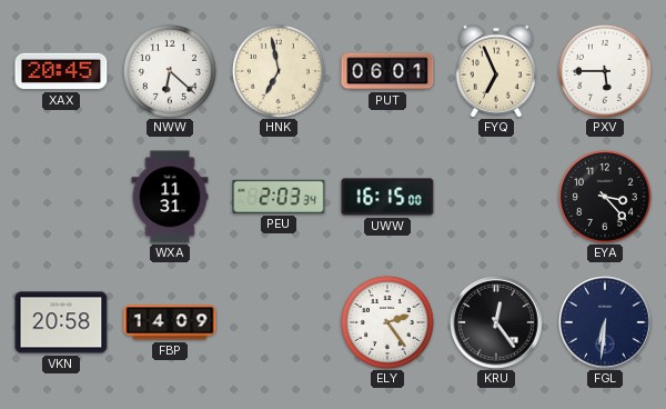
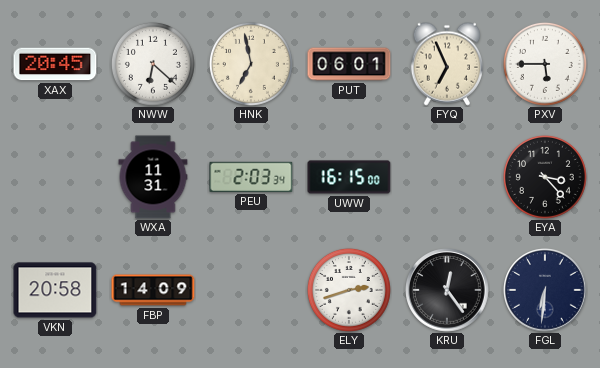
ELY: 2:24 -> 2:42
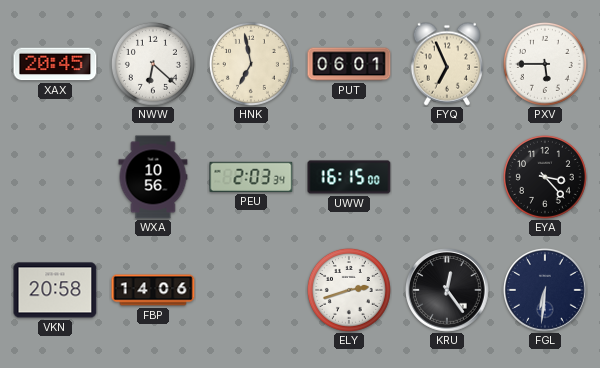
WXA: 11:31 -> 10:56
FBP: 14:09 -> 14:06
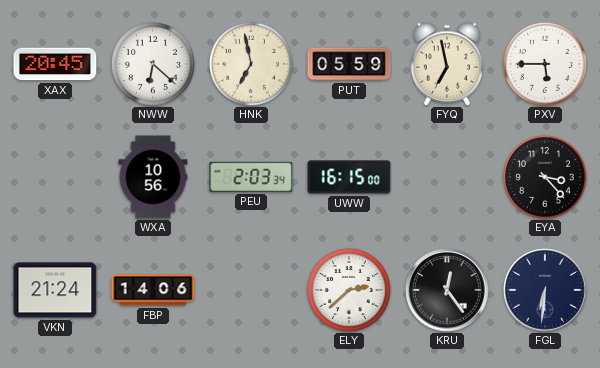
PUT: 06:01 -> 05:59
FYQ: 6:56 -> 6:58
VKN: 20:58 -> 21:24
ELY: 2:42 -> 2:38
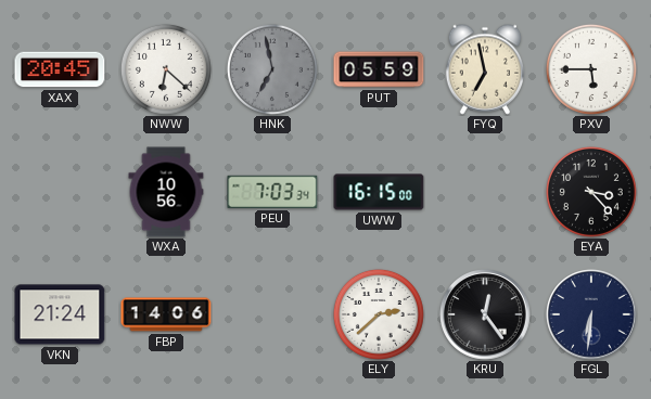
HNK dial: cream -> grey
PEU: 2:03 -> 7:03
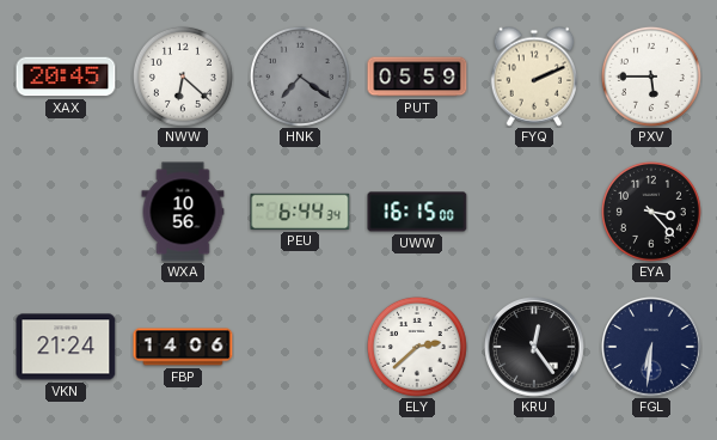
HNK: 6:58 -> 7:21
FYQ: 6:58 -> 2:11
PEU: 7:03 -> 6:44
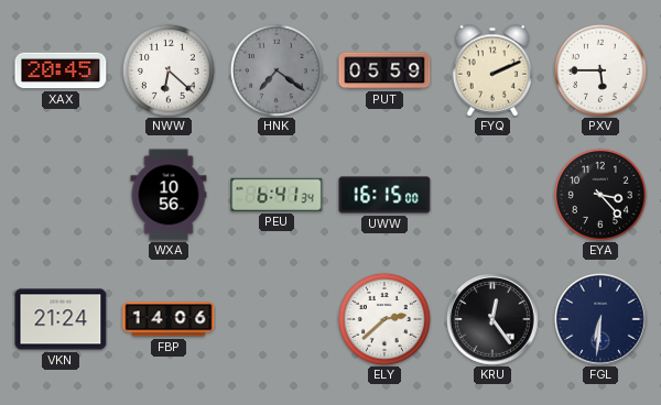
PEU: 6:44 -> 6:41
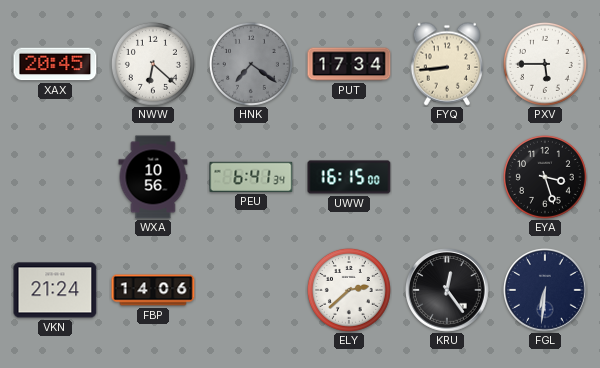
PUT: 05:59 -> 17:34
FYQ: 2:11 -> 8:44
EYA: 3:23 -> 3:27
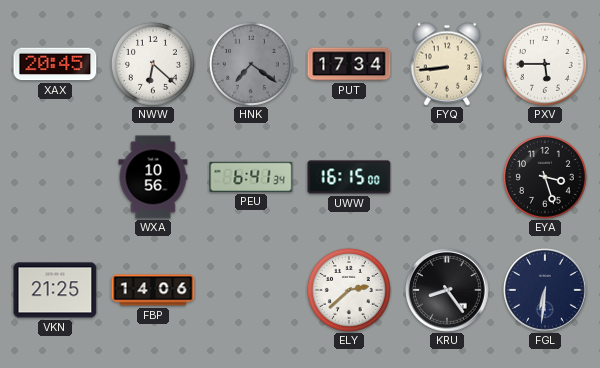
VKN: 21:24 -> 21:25
KRU: 12:24 -> 8:24
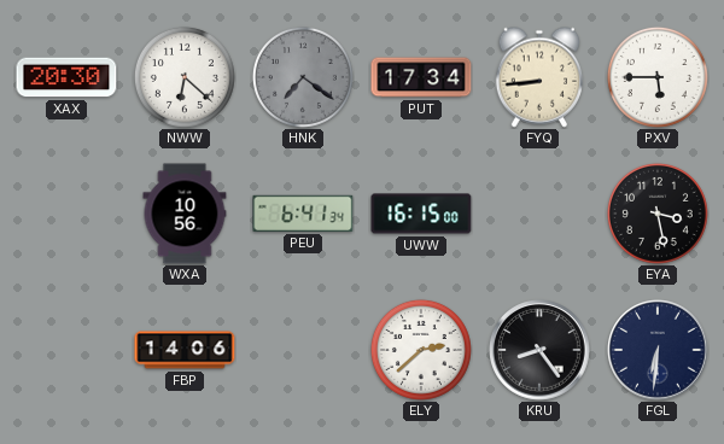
XAX: 20:45 -> 20:30
EYA: 3:27 -> 3:28
VKN: 21:25 -> none
